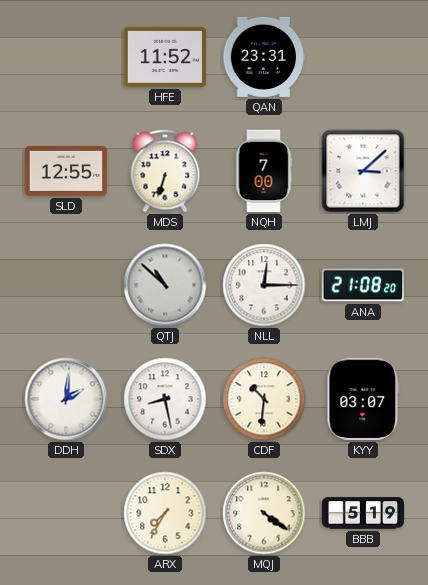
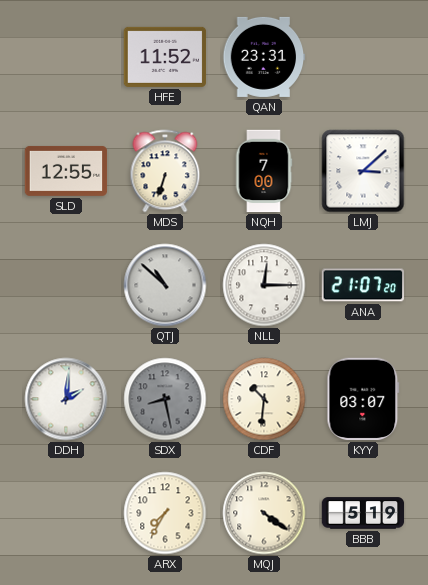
ANA: 21:08 -> 21:07
SDX dial: white -> grey
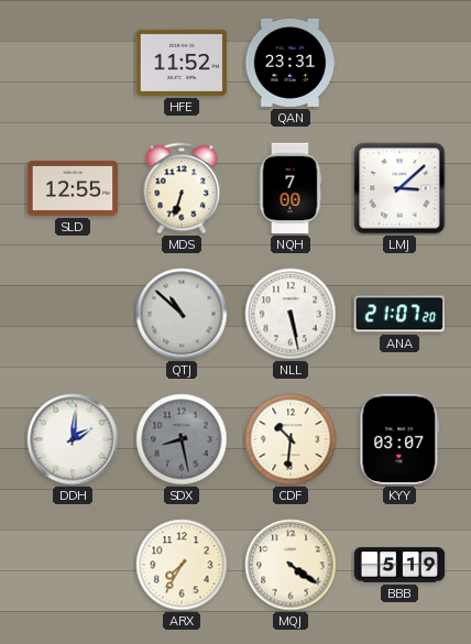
NLL: 12:15 -> 5:28
